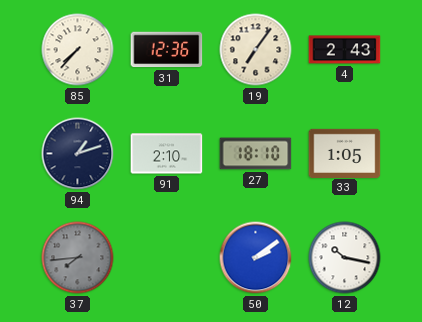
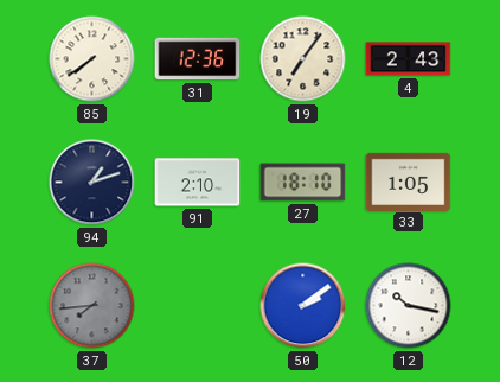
85: 7:37 -> 7:39
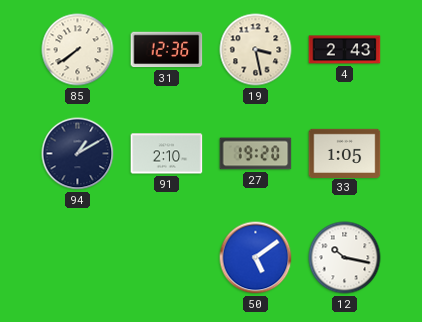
19: 7:06 -> 3:28
94: 1:12 -> 1:10
27: 18:10 -> 19:20
37: 7:44 -> none
50: 2:09 -> 5:09
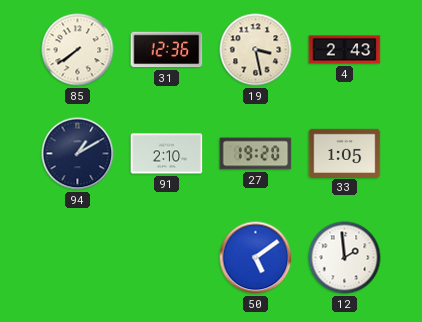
12: 10:17 -> 1:59
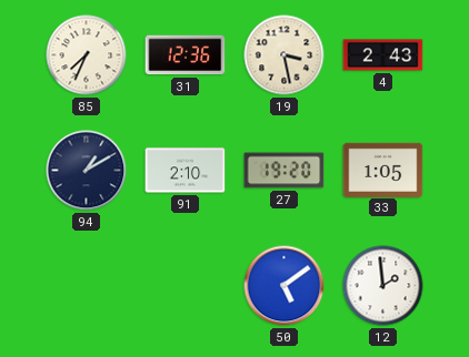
85: 7:39 -> 7:34
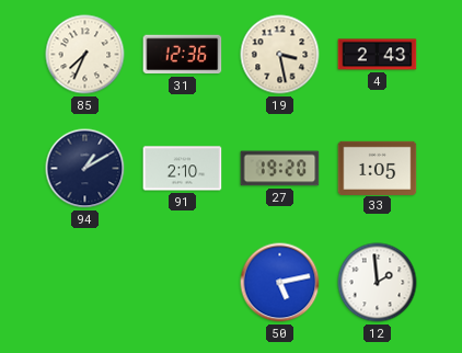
50: 5:09 -> 5:13
